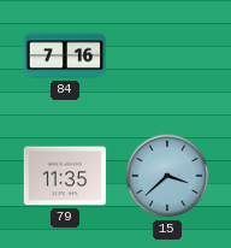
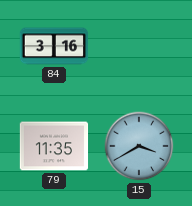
84: 7:16 -> 3:16
15: 3:38 -> 3:40
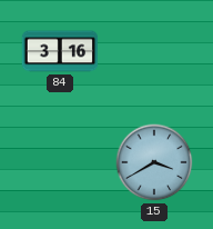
79: 11:35 -> none
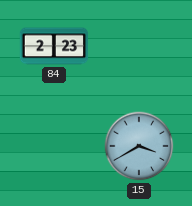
84: 3:16 -> 2:23
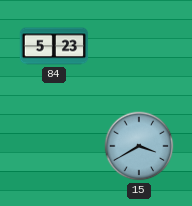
84: 2:23 -> 5:23
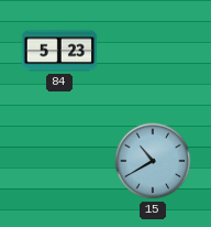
15: 3:40 -> 10:40
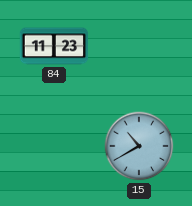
84: 5:23 -> 11:23
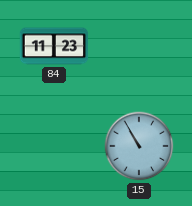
15: 10:40 -> 10:55
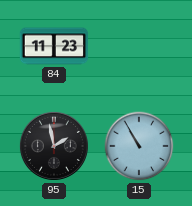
95: none -> 1:58
